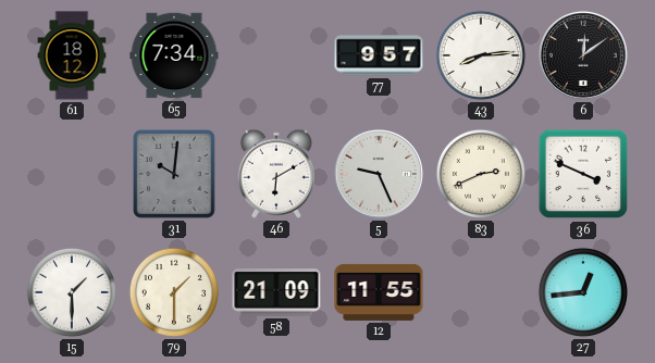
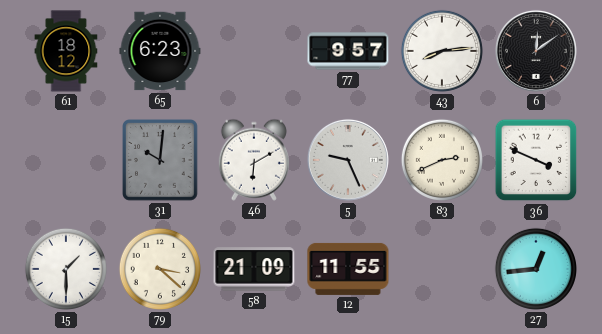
65: 7:34 -> 6:23
79: 1:30 -> 3:22
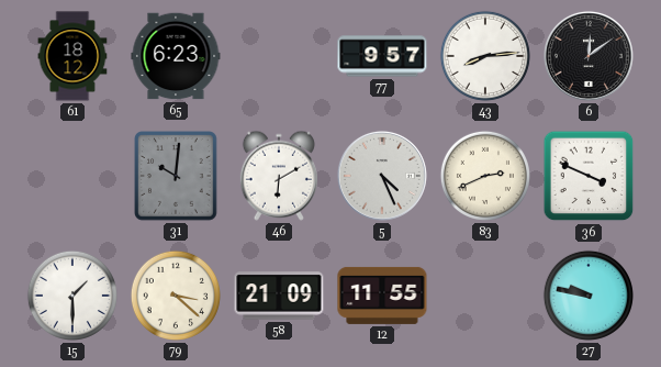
5: 9:26 -> 4:26
27: 12:44 -> 9:47
